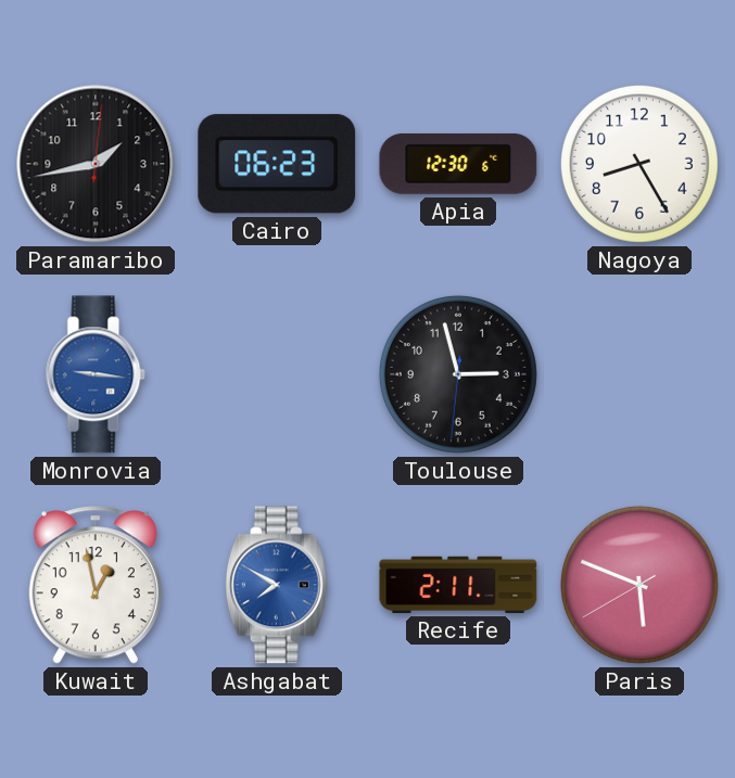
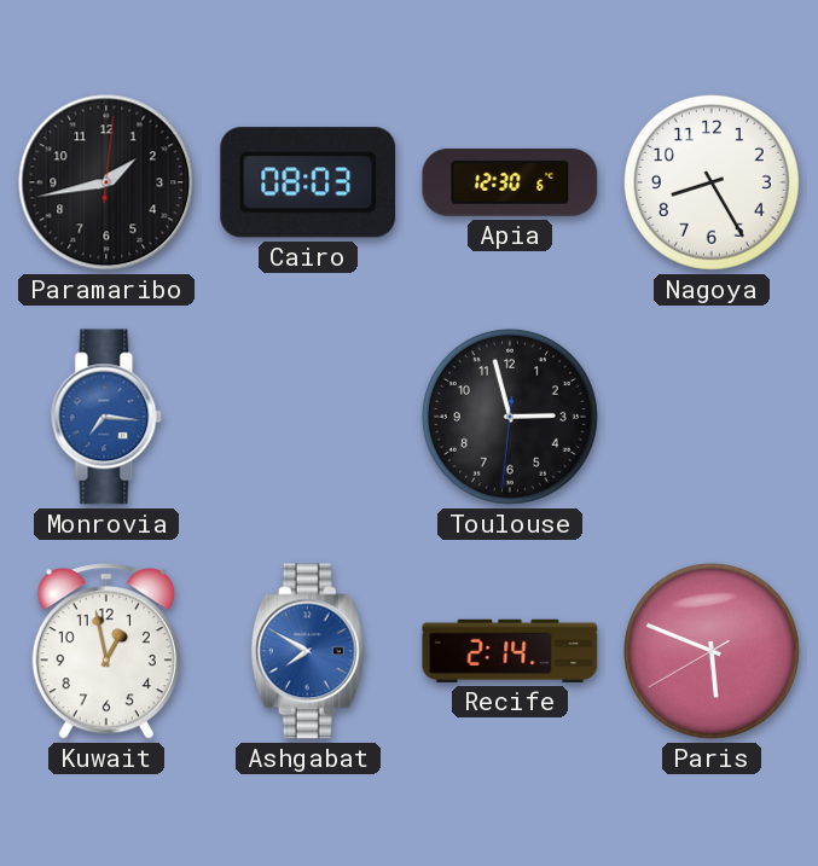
Cairo: 06:23 -> 08:03
Monrovia: 9:16 -> 7:16
Recife: 2:11 -> 2:14
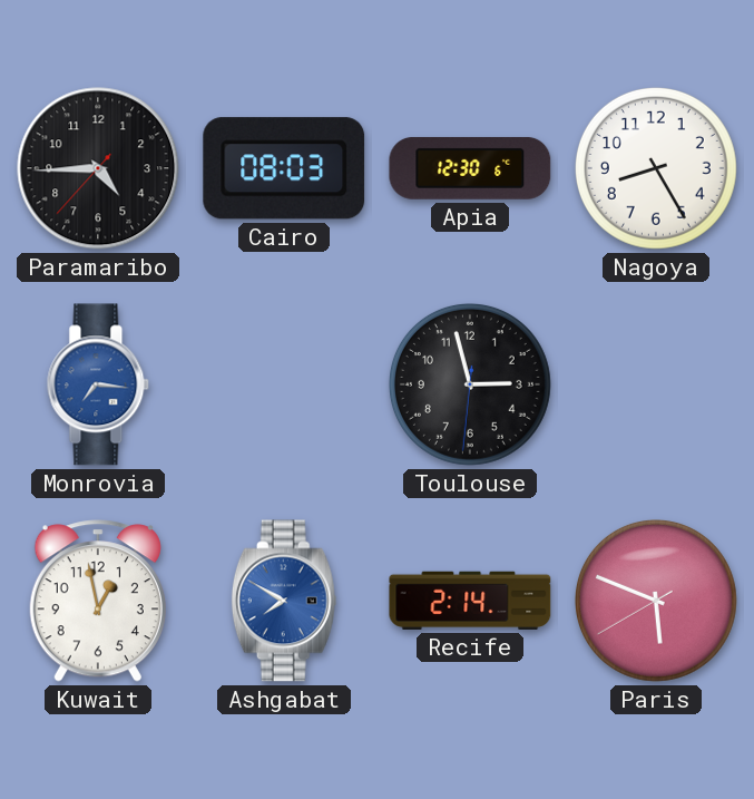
Paramaribo: 1:43 -> 4:44
